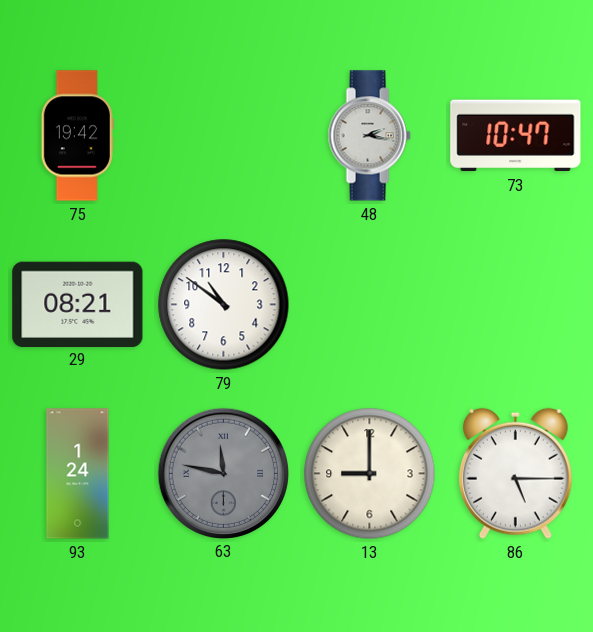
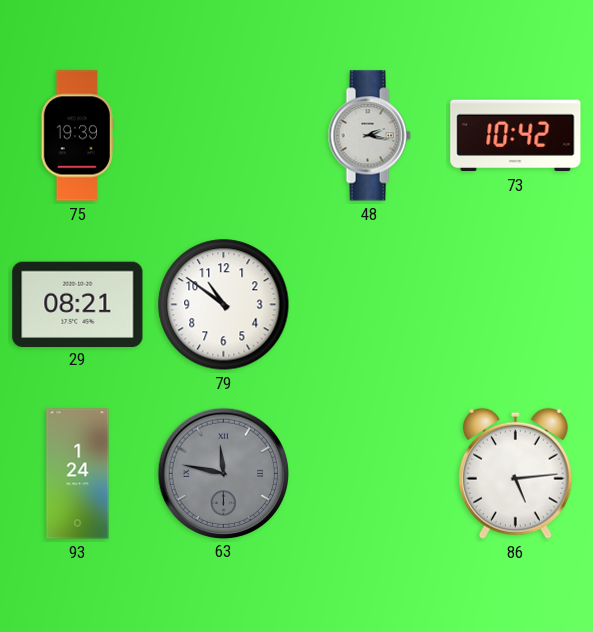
75: 19:42 -> 19:39
73: 10:47 -> 10:42
13: 9:00 -> none
86: 5:15 -> 5:14
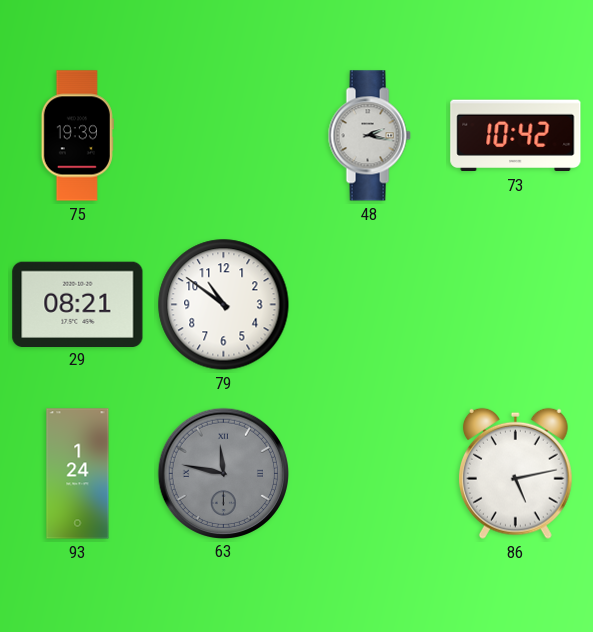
86: 5:14 -> 5:13
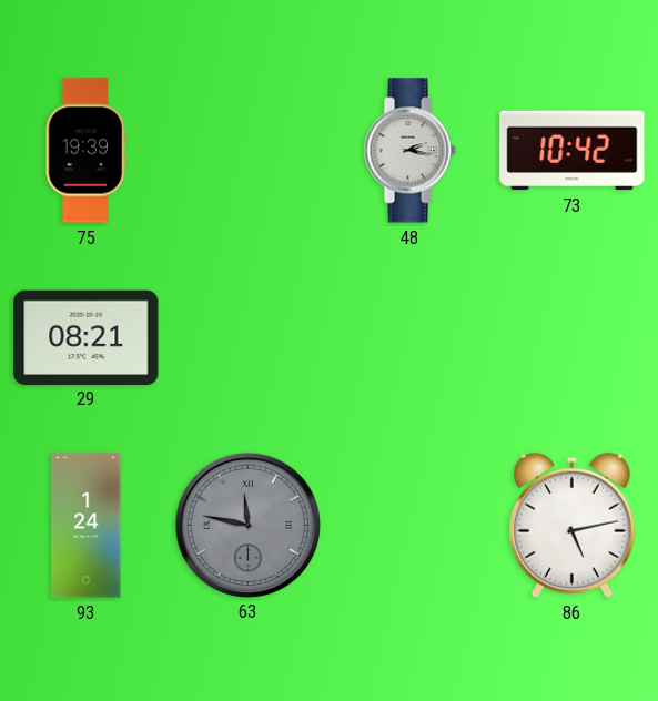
79: 10:51 -> none
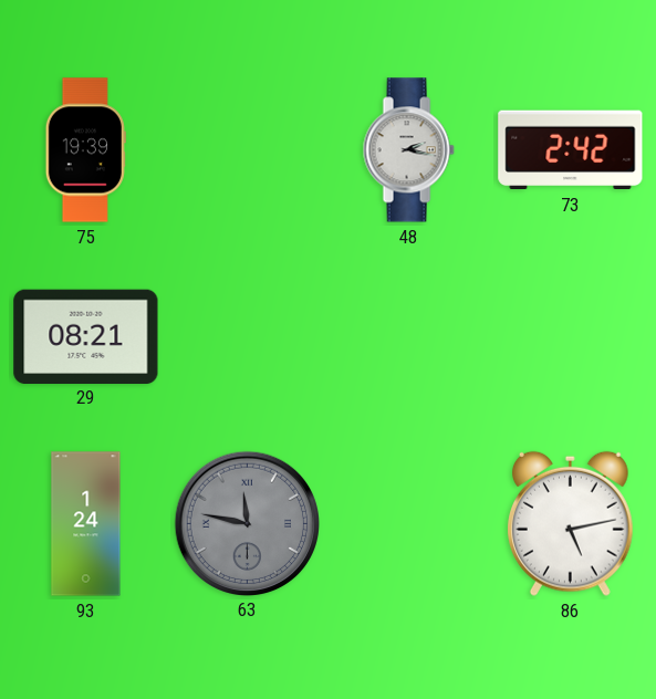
73: 10:42 -> 2:42
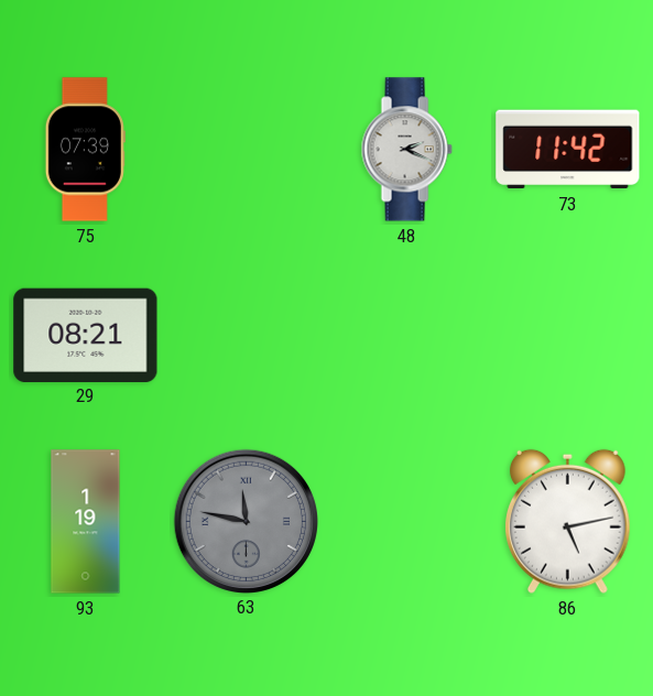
75: 19:39 -> 07:39
48: 2:17 -> 2:19
73: 2:42 -> 11:42
93: 1:24 -> 1:19
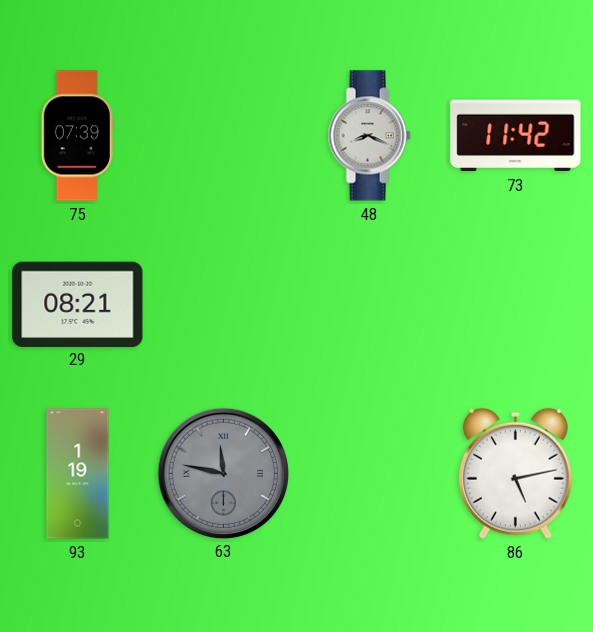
48: 2:19 -> 8:19
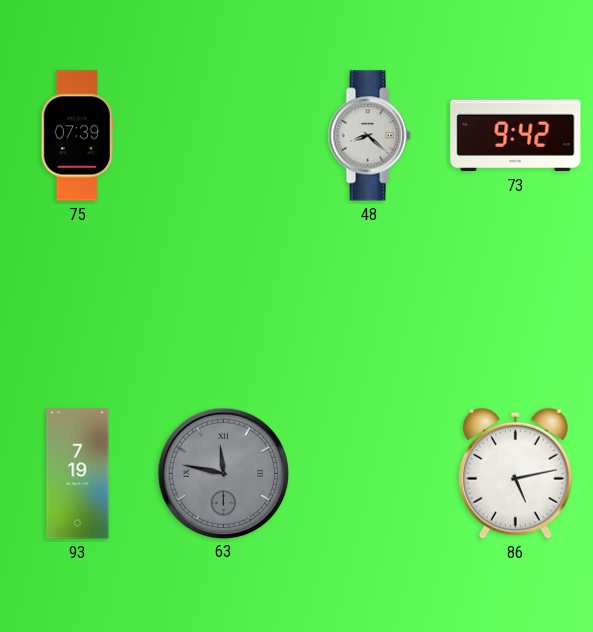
48: 8:19 -> 8:22
73: 11:42 -> 9:42
29: 08:21 -> none
93: 1:19 -> 7:19
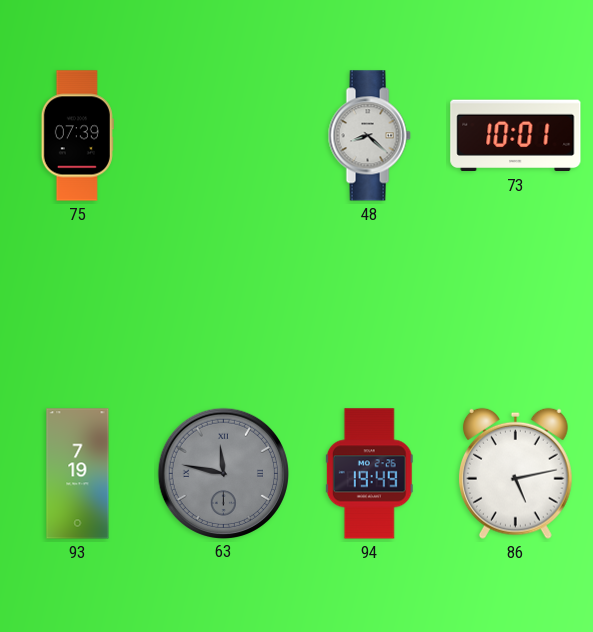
73: 9:42 -> 10:01
94: none -> 19:49
